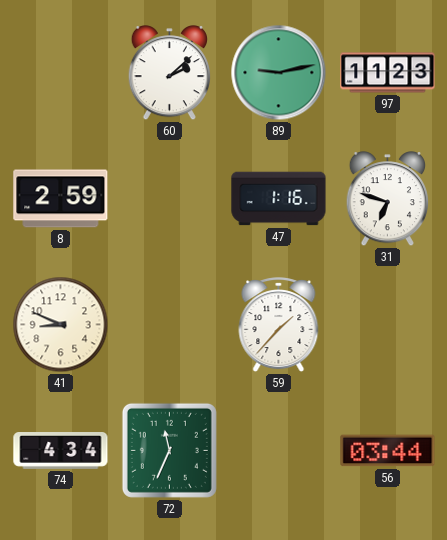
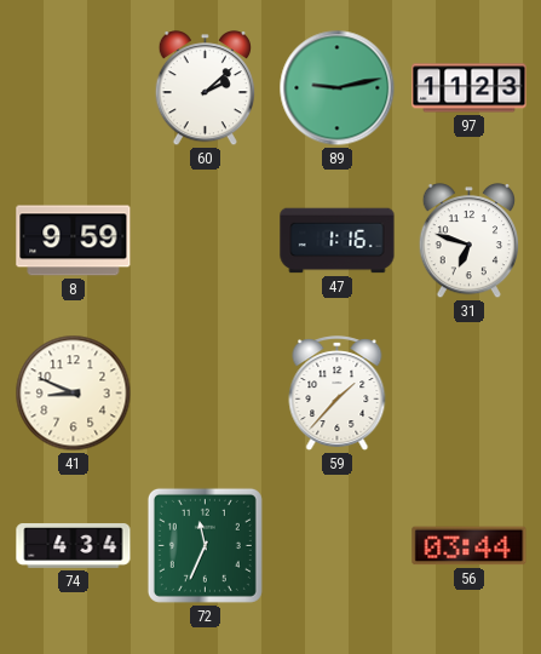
8: 2:59 -> 9:59
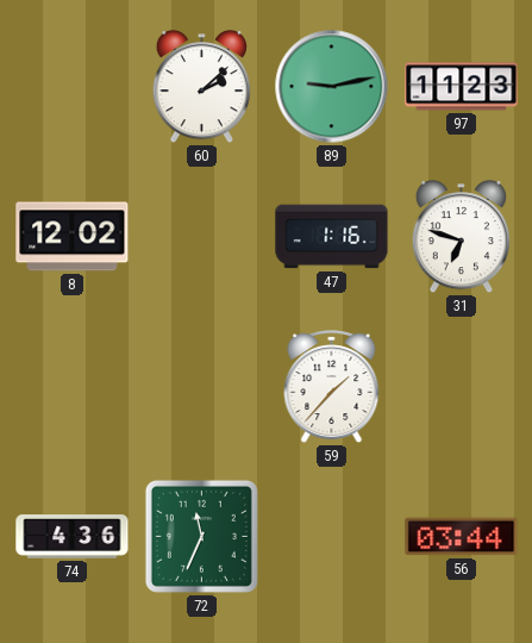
8: 9:59 -> 12:02
41: 8:49 -> none
74: 4:34 -> 4:36
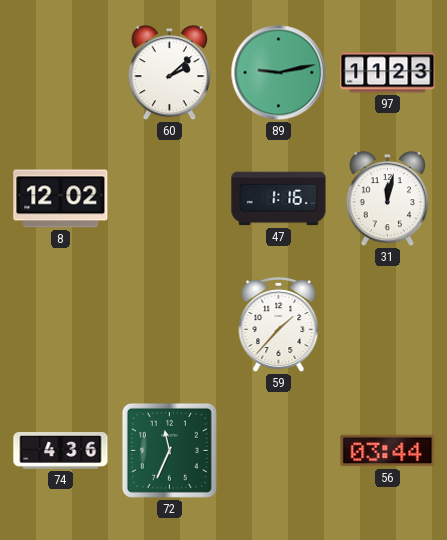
31: 6:48 -> 12:02
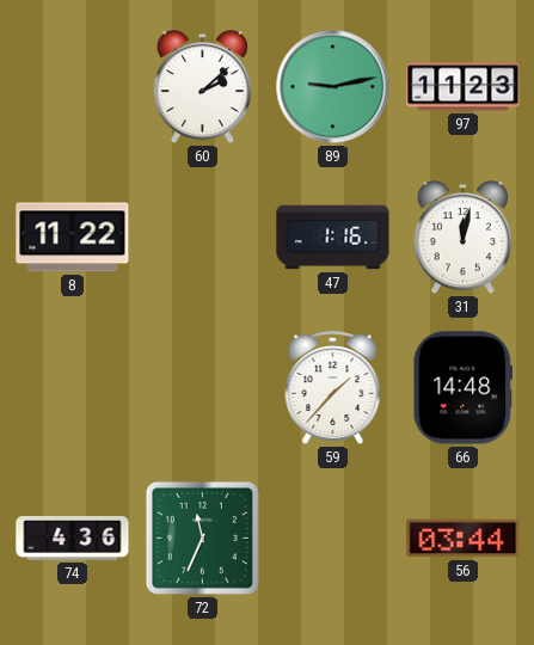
8: 12:02 -> 11:22
66: none -> 14:48
